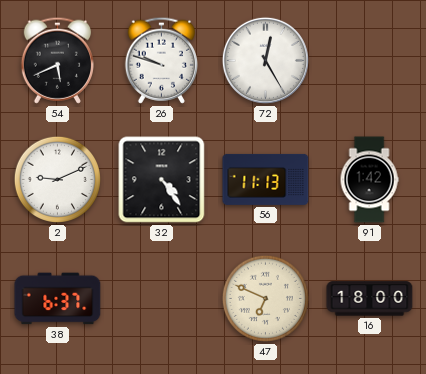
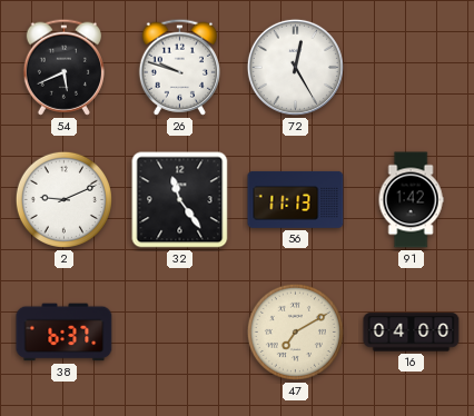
32: 4:24 -> 11:24
47: 6:49 -> 7:10
16: 18:00 -> 04:00
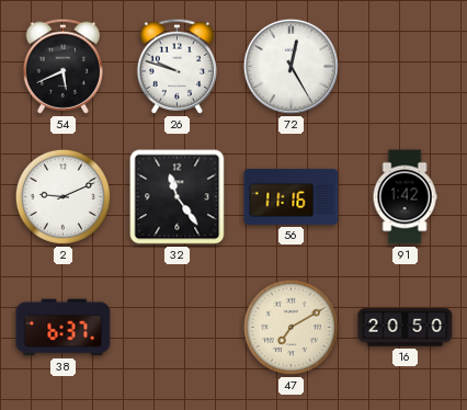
56: 11:13 -> 11:16
16: 04:00 -> 20:50
